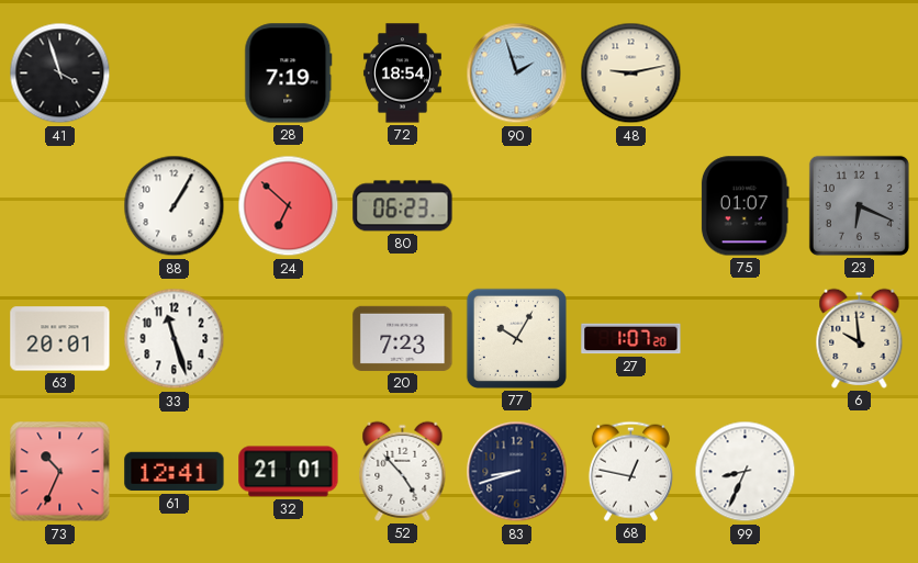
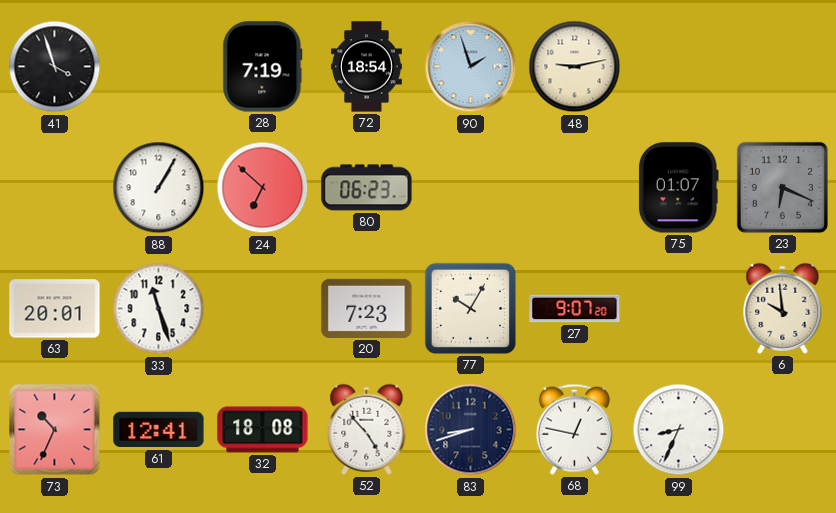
27: 1:07 -> 9:07
32: 21:01 -> 18:08
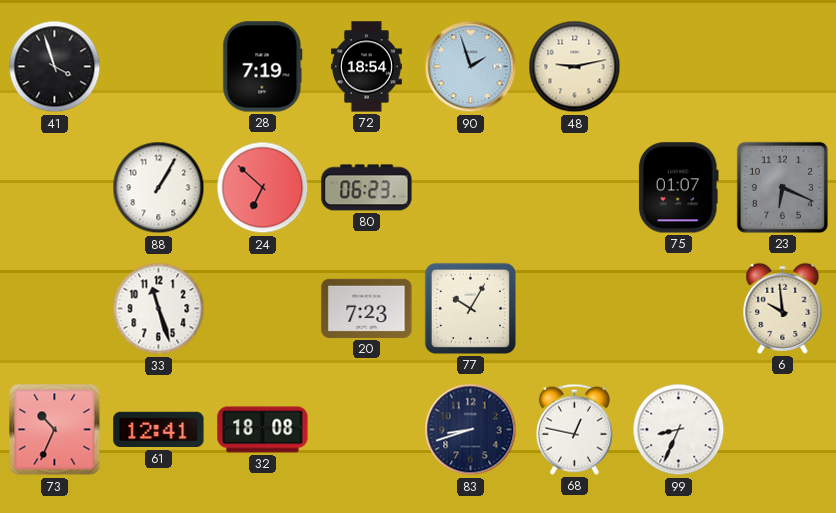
63: 20:01 -> none
27: 9:07 -> none
52: 4:53 -> none
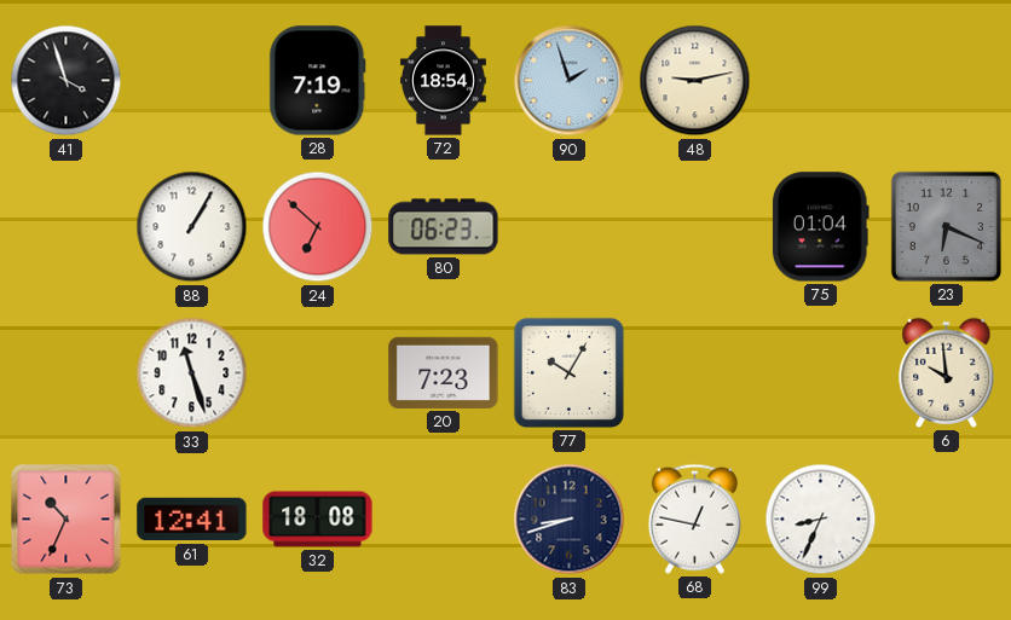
75: 01:07 -> 01:04
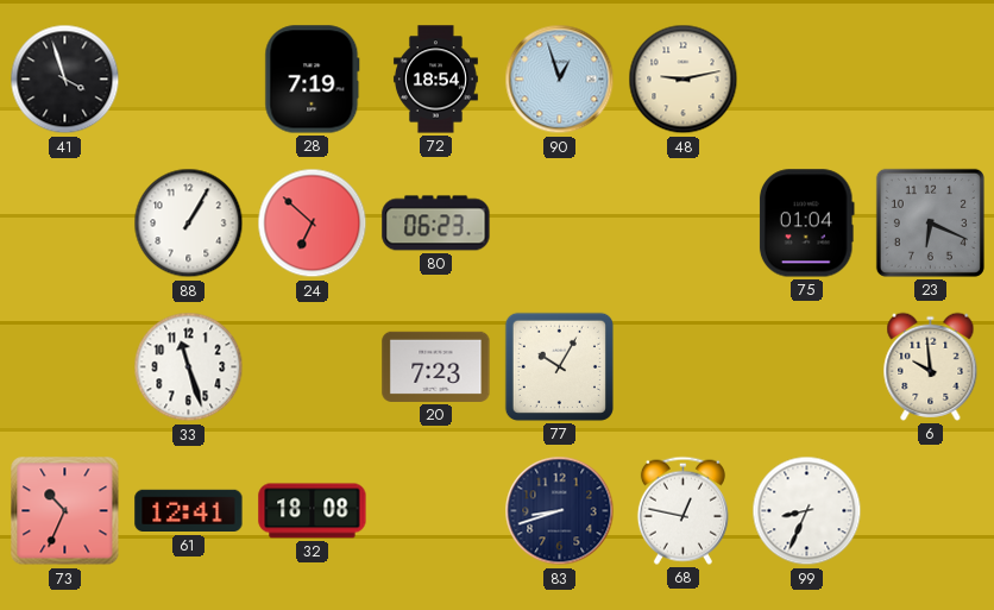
90: 1:57 -> 12:57
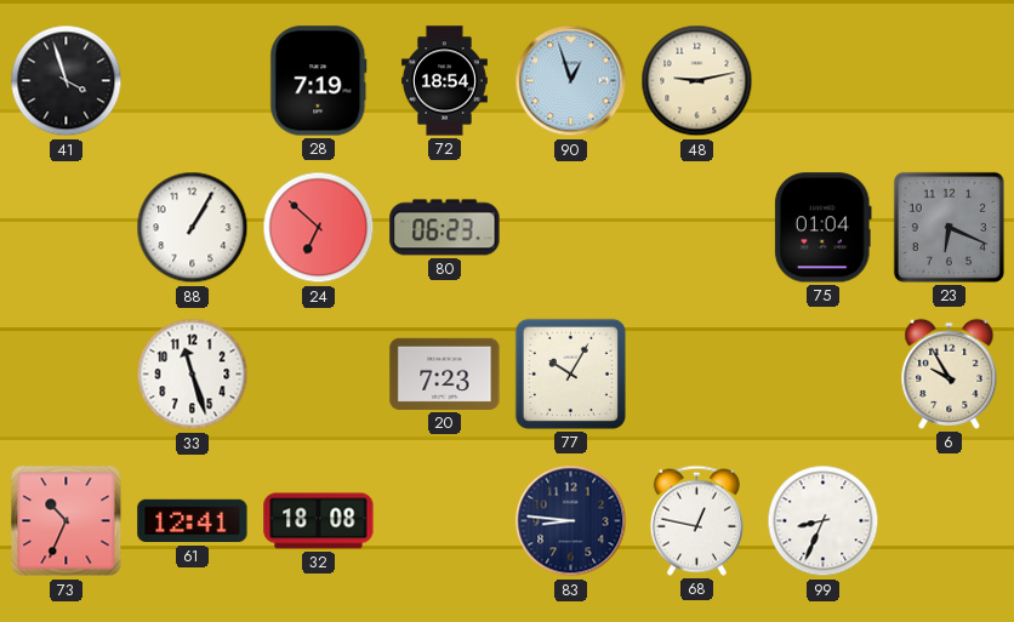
6: 9:59 -> 9:55
83: 8:42 -> 8:46
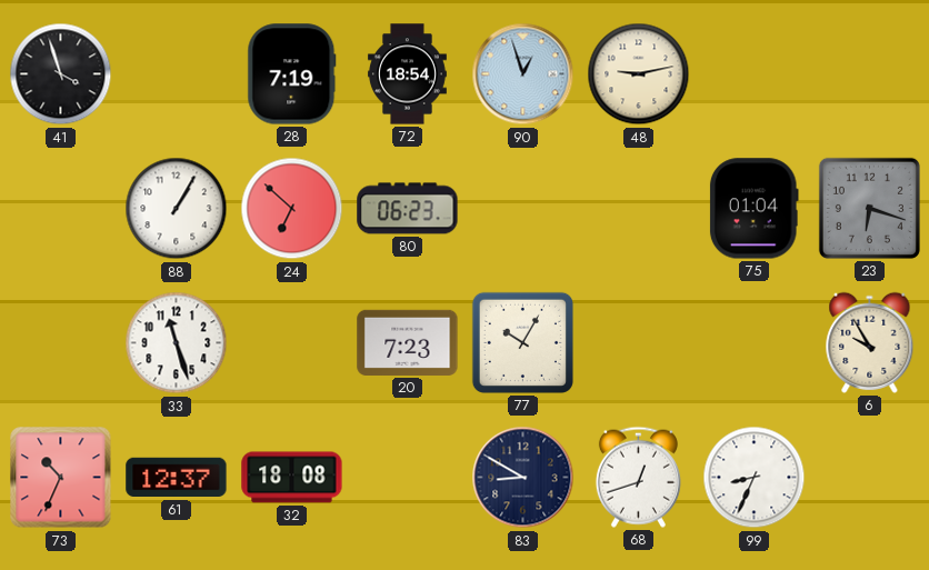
23: 6:19 -> 6:18
61: 12:41 -> 12:37
83: 8:46 -> 8:50
68: 12:47 -> 12:42
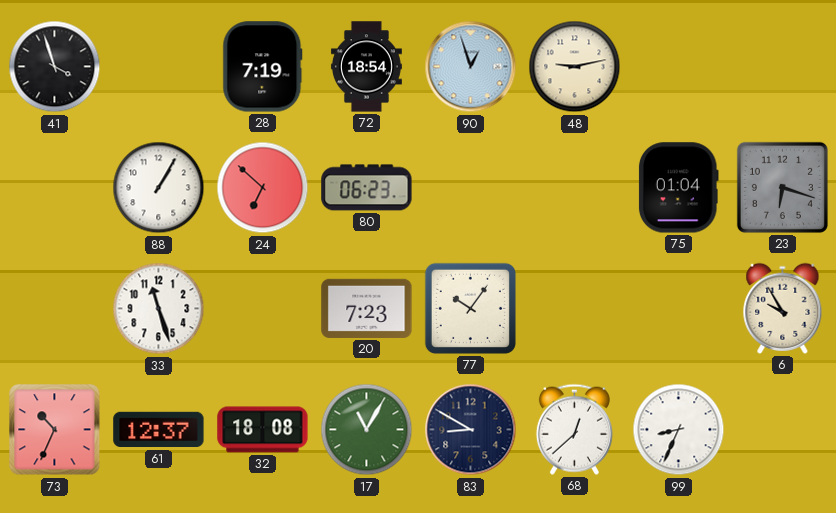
77: 10:05 -> 10:06
17: none -> 11:05
68: 12:42 -> 12:38
